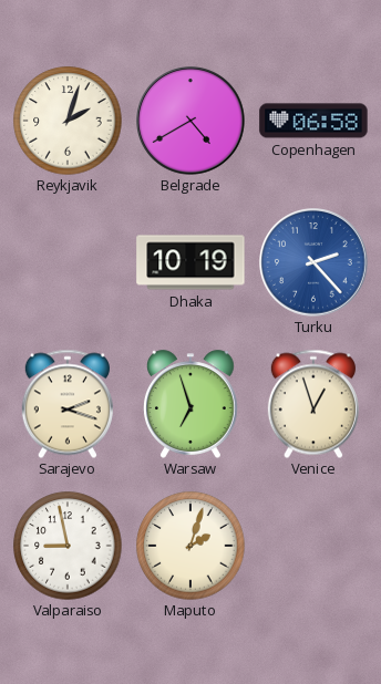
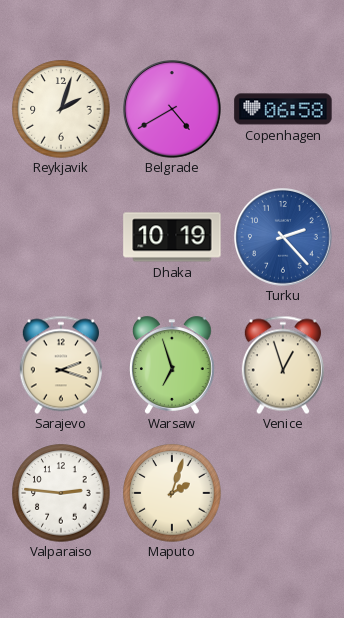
Valparaiso: 8:58 -> 2:46
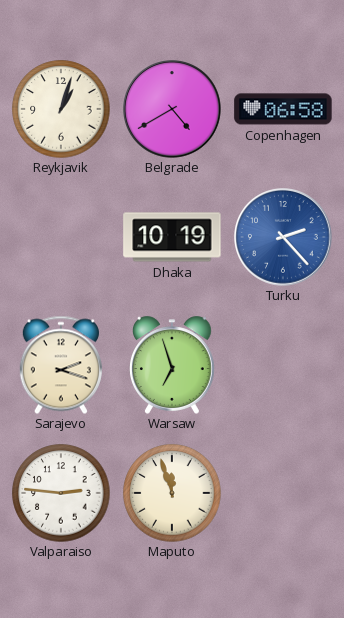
Reykjavik: 2:03 -> 1:03
Venice: 12:57 -> none
Maputo: 2:03 -> 11:57
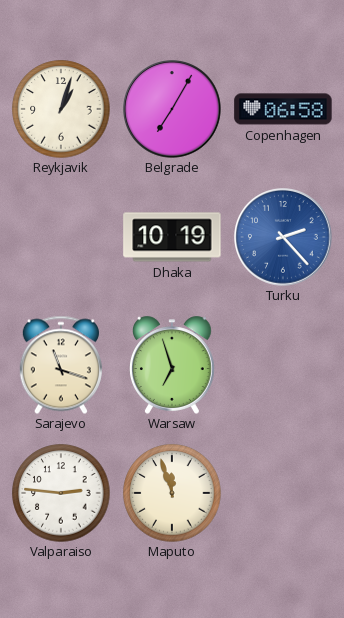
Belgrade: 4:40 -> 7:05
Sarajevo: 2:18 -> 11:18
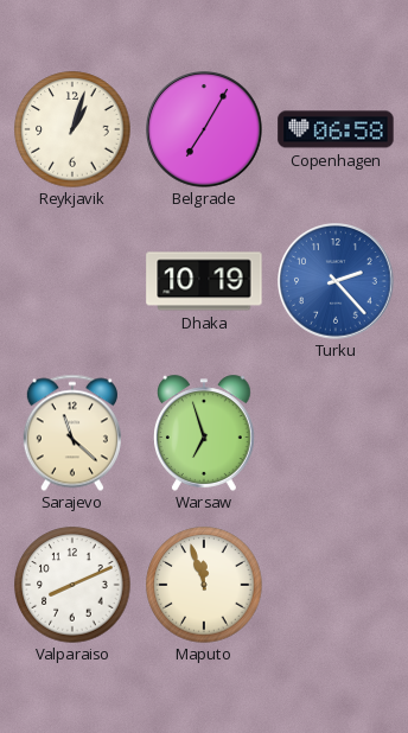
Sarajevo: 11:18 -> 11:22
Valparaiso: 2:46 -> 8:11
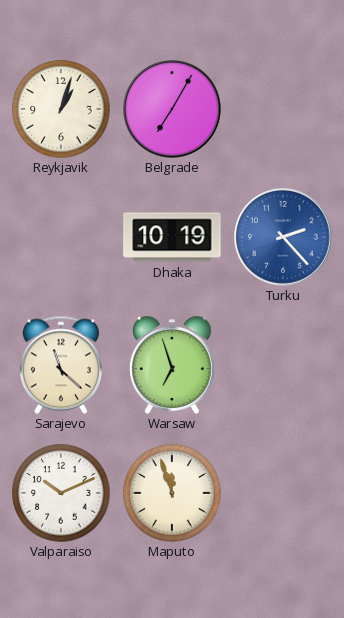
Copenhagen: 06:58 -> none
Valparaiso: 8:11 -> 10:11
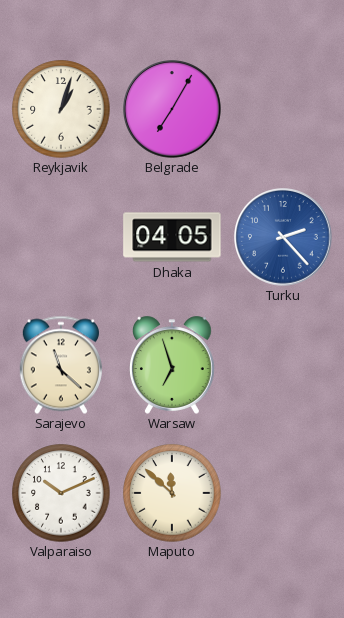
Dhaka: 10:19 -> 04:05
Maputo: 11:57 -> 11:52
